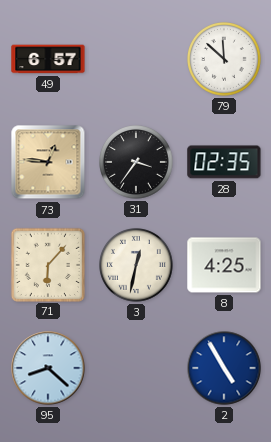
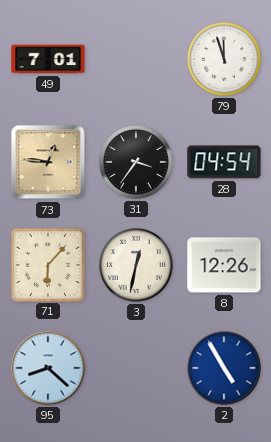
49: 6:57 -> 7:01
79: 11:52 -> 11:57
28: 02:35 -> 04:54
8: 4:25 -> 12:26
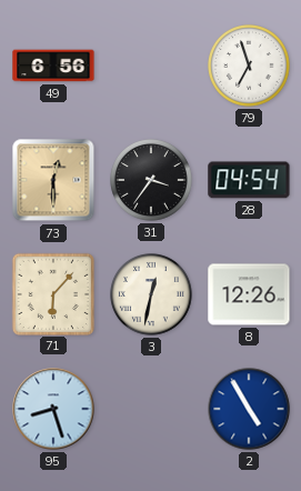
49: 7:01 -> 6:56
79: 11:57 -> 6:57
73: 12:46 -> 12:30
95: 8:22 -> 8:27
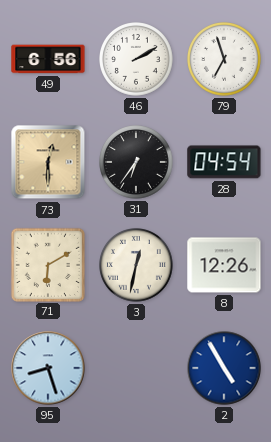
46: none -> 2:10
31: 3:36 -> 6:36
71: 6:07 -> 6:10
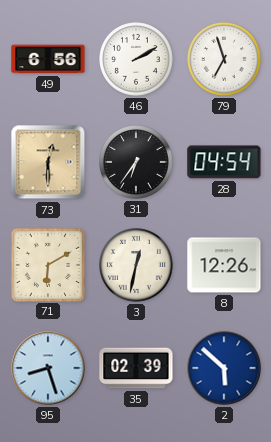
35: none -> 02:39
2: 4:55 -> 5:52
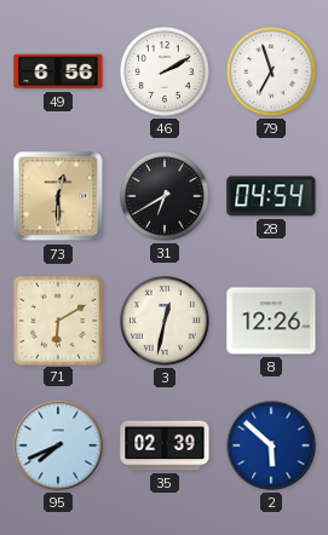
31: 6:36 -> 6:40
95: 8:27 -> 7:41
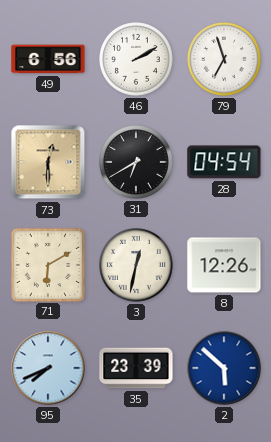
35: 02:39 -> 23:39
